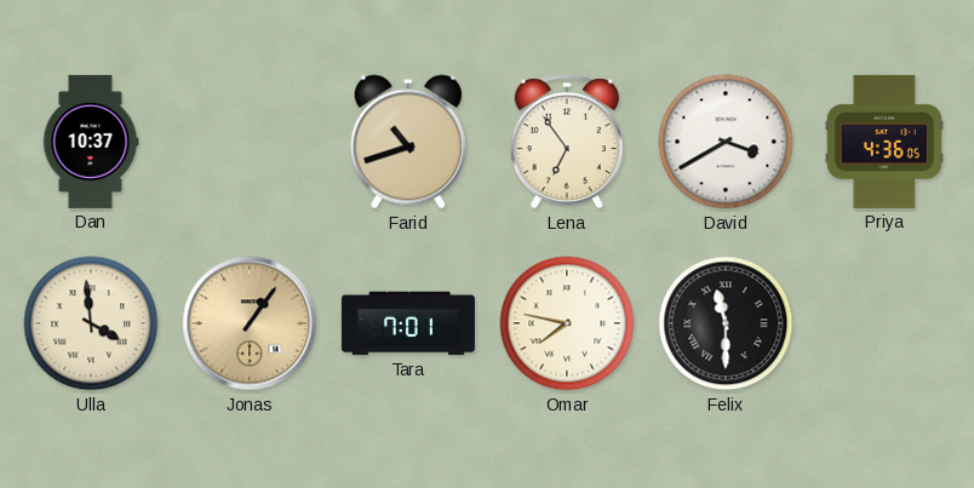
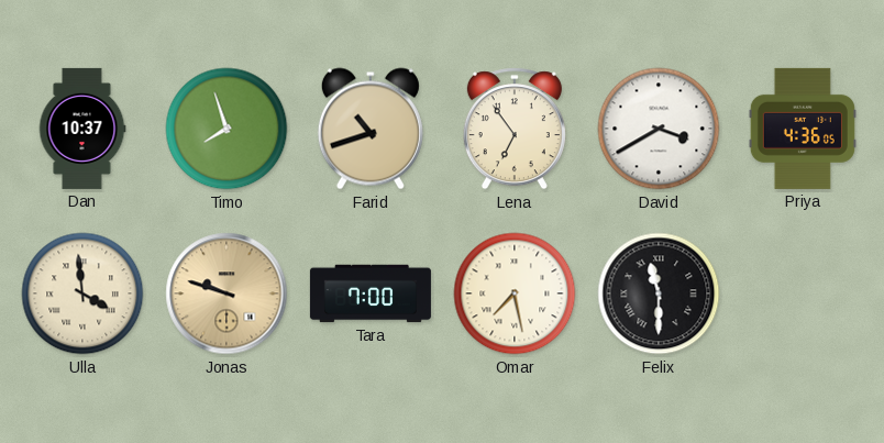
Timo: none -> 7:57
Jonas: 1:06 -> 9:48
Tara: 7:01 -> 7:00
Omar: 7:47 -> 7:28
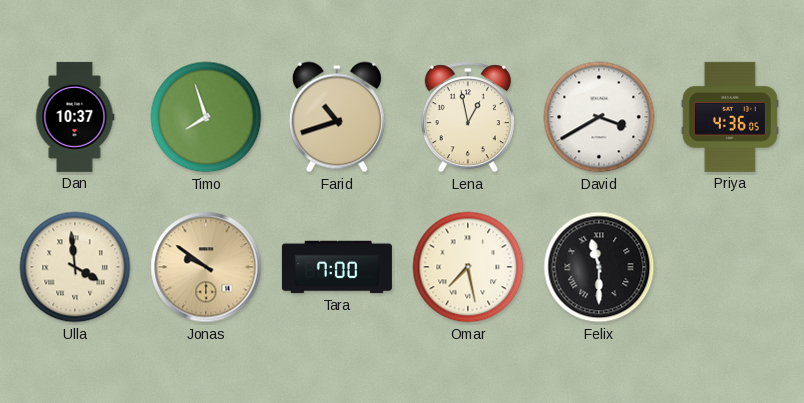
Lena: 6:54 -> 12:58
Jonas: 9:48 -> 9:51
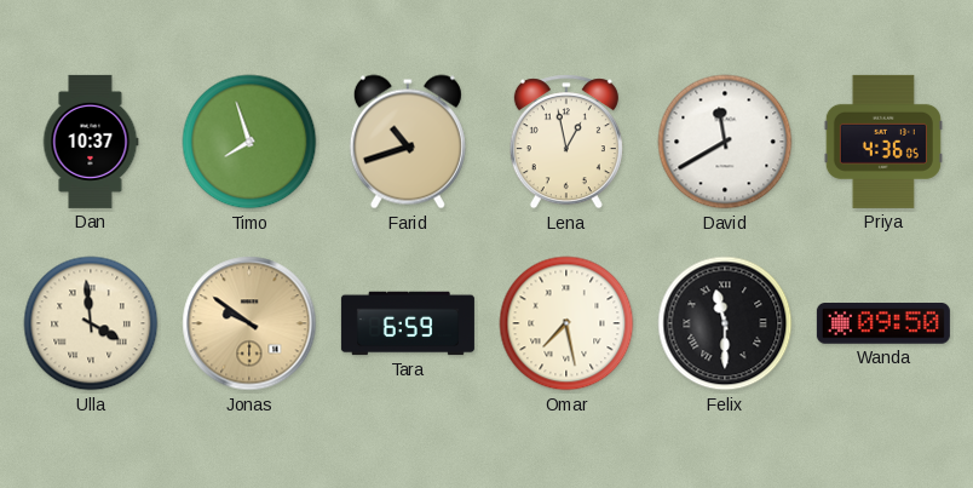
David: 3:40 -> 11:40
Tara: 7:00 -> 6:59
Wanda: none -> 09:50
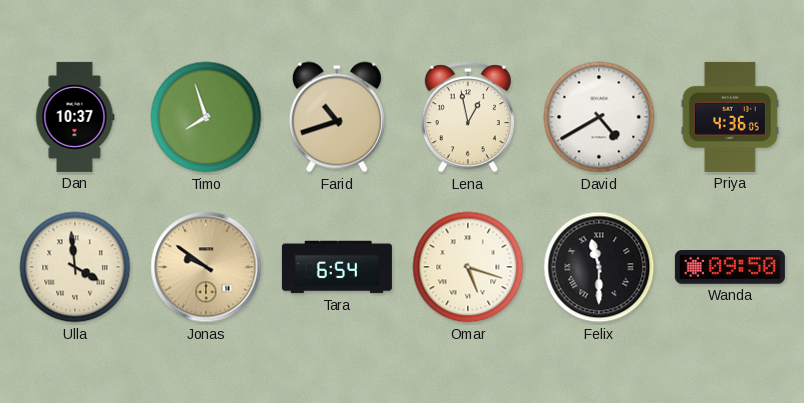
David: 11:40 -> 4:40
Tara: 6:59 -> 6:54
Omar: 7:28 -> 5:18
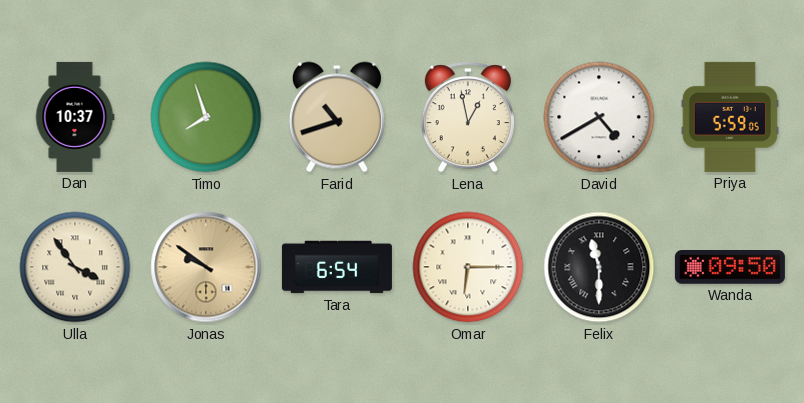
Priya: 4:36 -> 5:59
Ulla: 3:59 -> 3:54
Omar: 5:18 -> 6:15
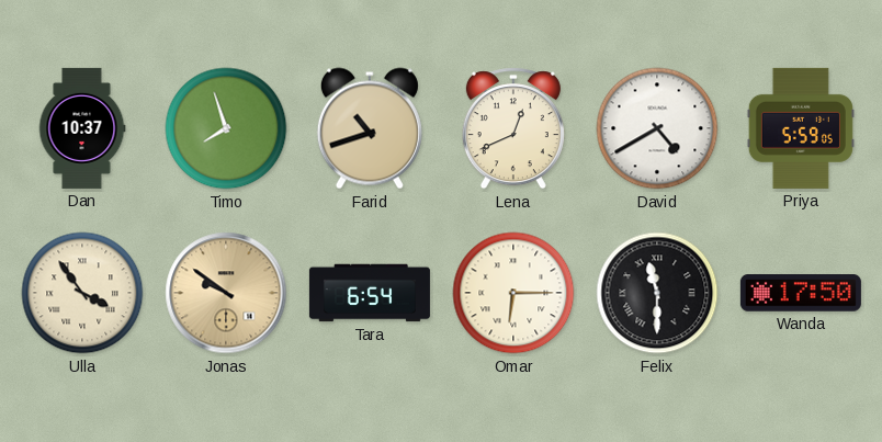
Lena: 12:58 -> 12:41
Wanda: 09:50 -> 17:50
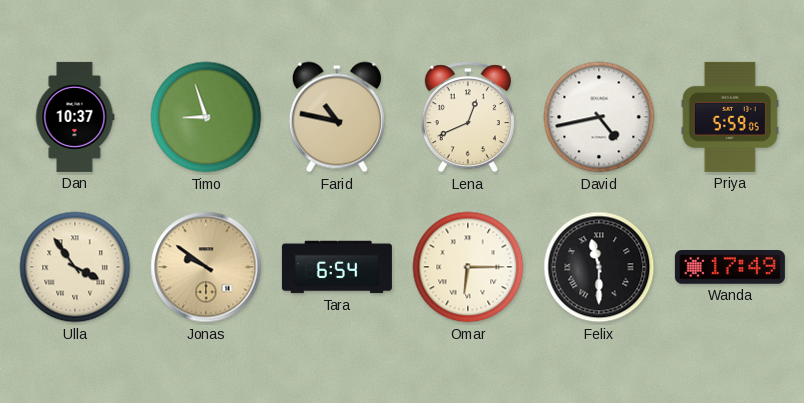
Timo: 7:57 -> 8:57
Farid: 10:42 -> 10:47
David: 4:40 -> 4:43
Wanda: 17:50 -> 17:49
